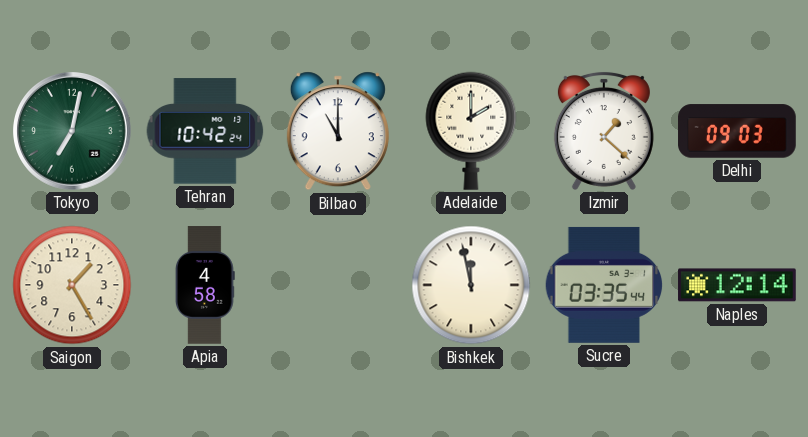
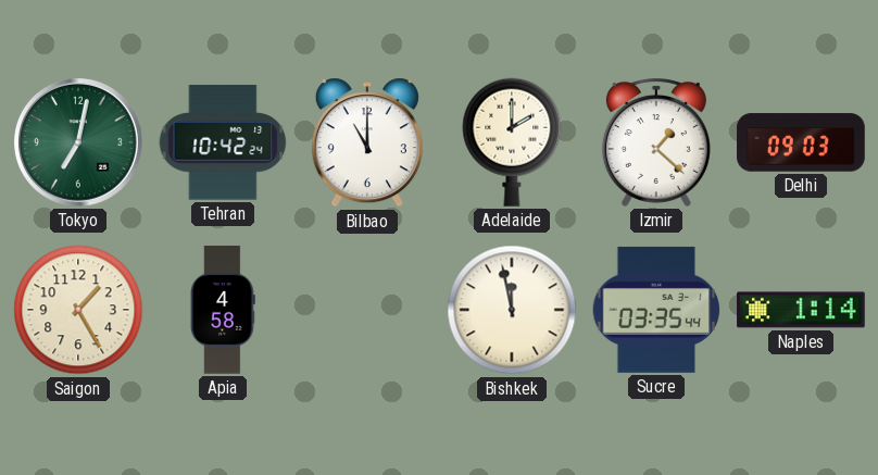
Naples: 12:14 -> 1:14
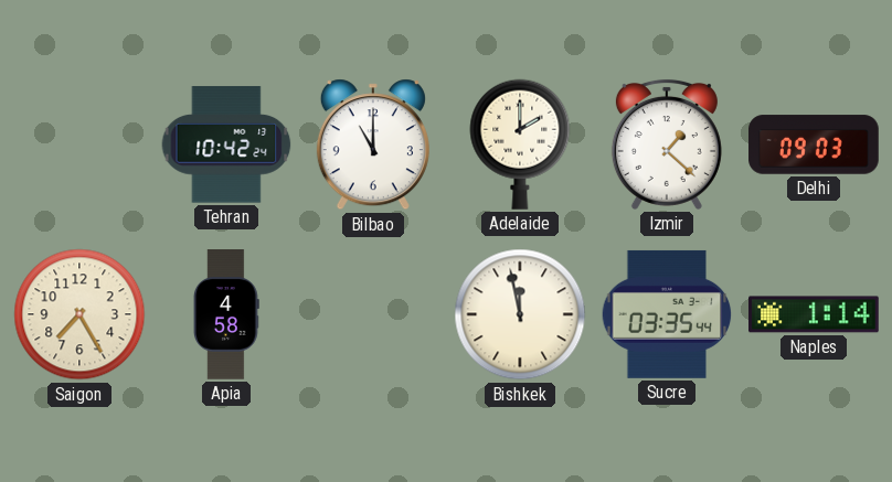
Tokyo: 7:02 -> none
Saigon: 1:25 -> 7:25
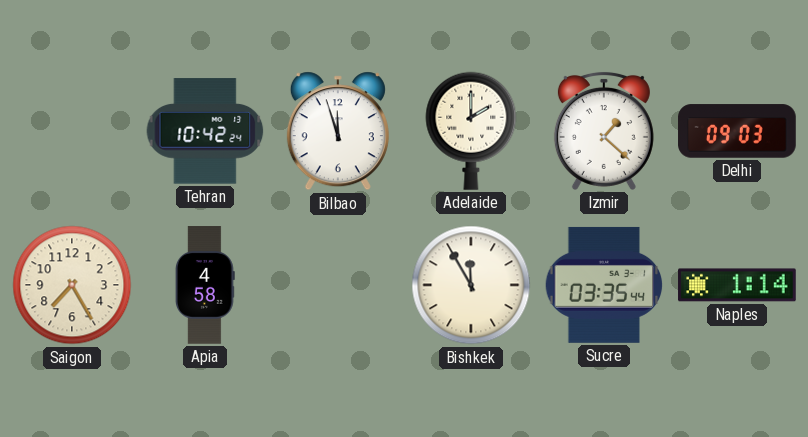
Bilbao: 11:00 -> 11:57
Bishkek: 11:58 -> 11:55
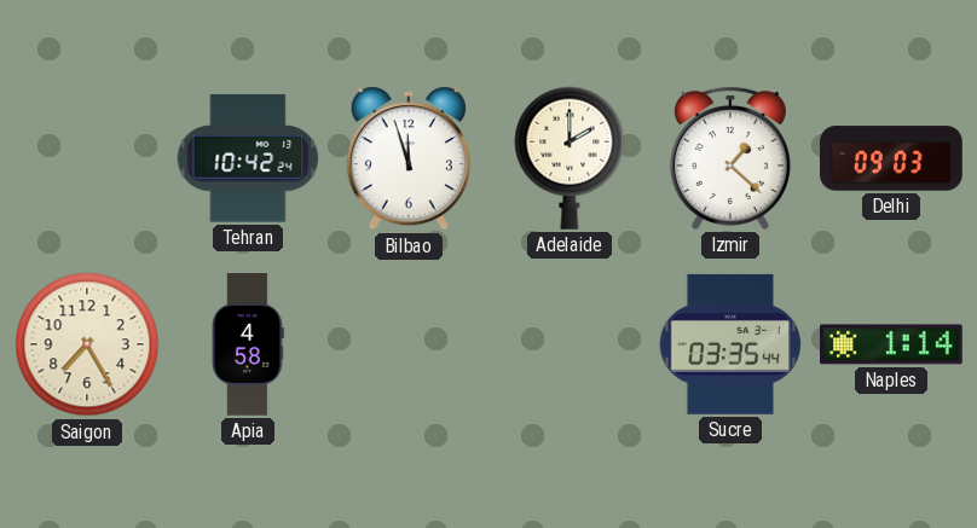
Bishkek: 11:55 -> none
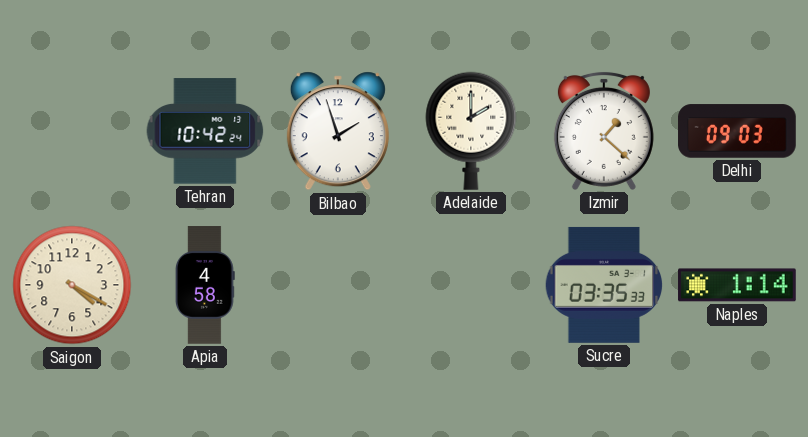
Bilbao: 11:57 -> 1:57
Saigon: 7:25 -> 4:20
Sucre: 03:35:44 -> 03:35:33
